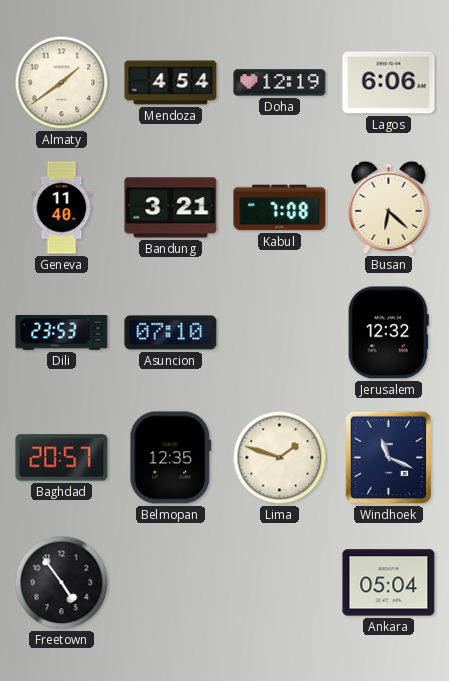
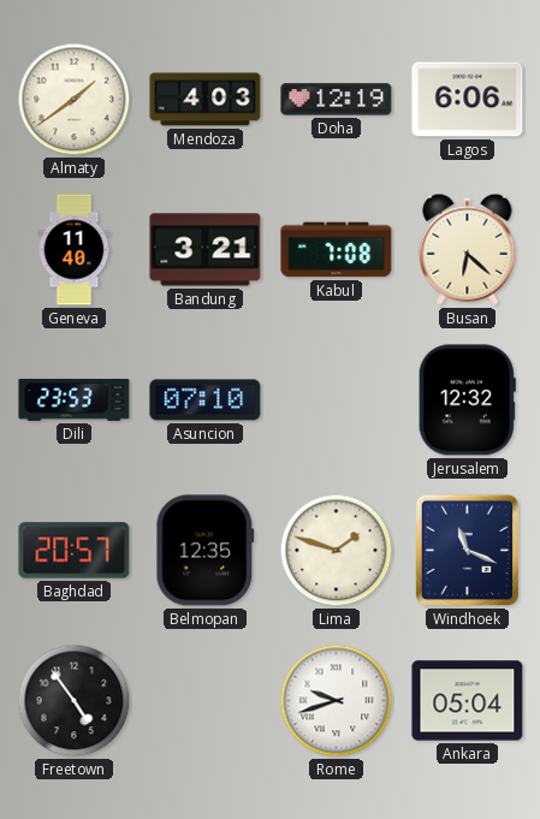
Mendoza: 4:54 -> 4:03
Rome: none -> 9:42
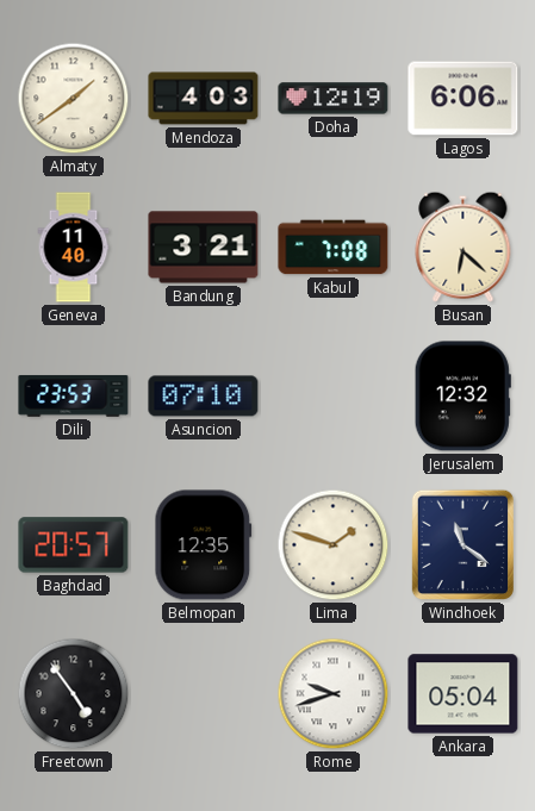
Windhoek: 11:19 -> 11:21
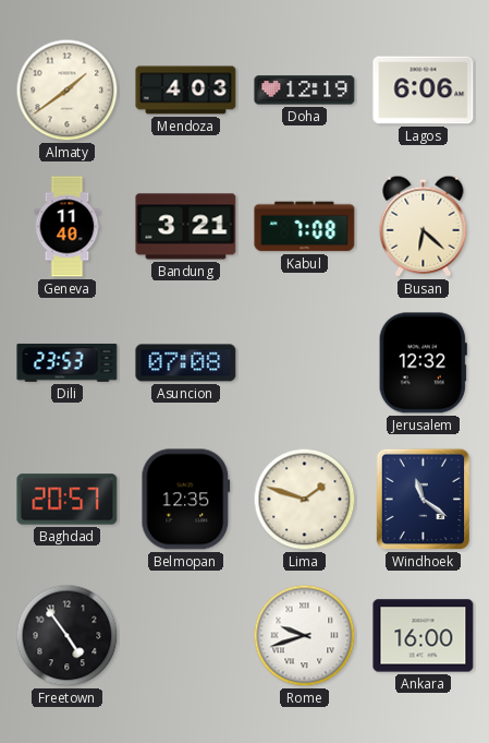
Asuncion: 07:10 -> 07:08
Ankara: 05:04 -> 16:00
